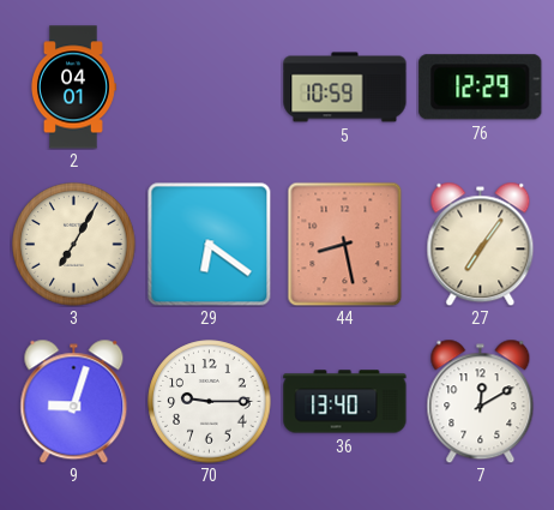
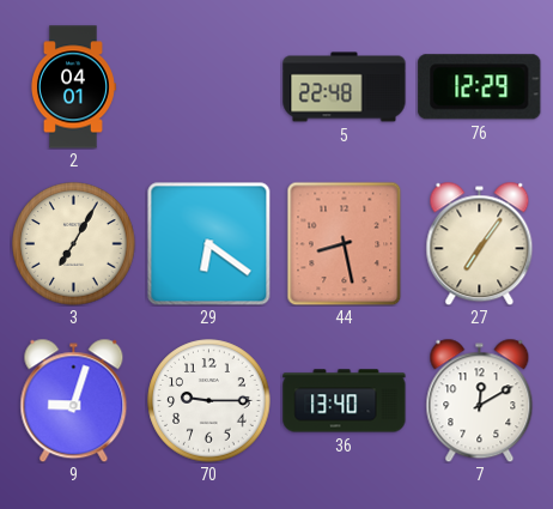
5: 10:59 -> 22:48
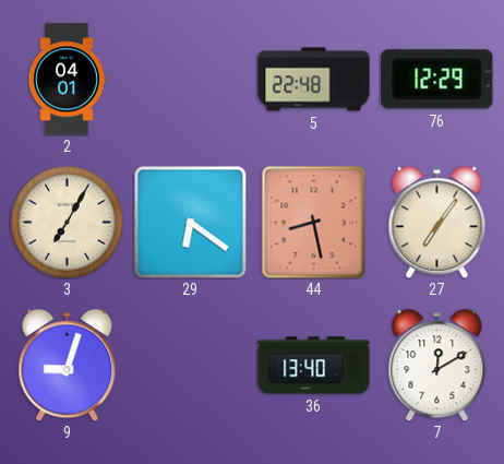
70: 9:15 -> none
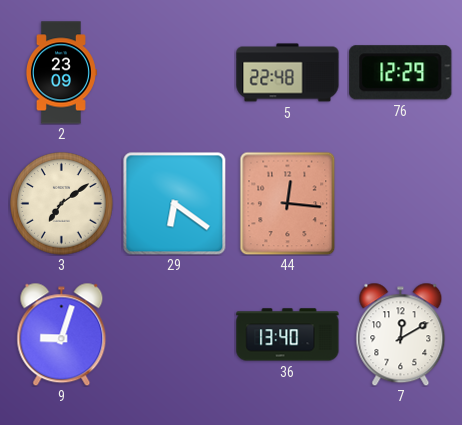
2: 04:01 -> 23:09
3: 7:05 -> 7:09
44: 8:28 -> 12:16
27: 7:06 -> none
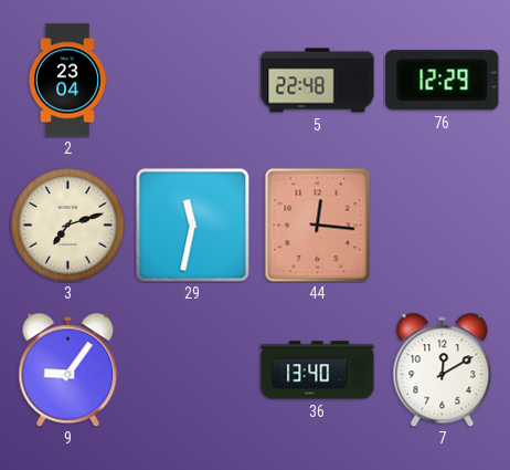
2: 23:09 -> 23:04
3: 7:09 -> 7:12
29: 6:21 -> 11:32
9: 9:03 -> 9:06
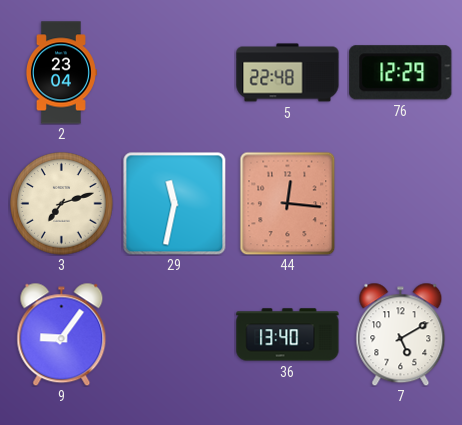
7: 12:10 -> 5:10
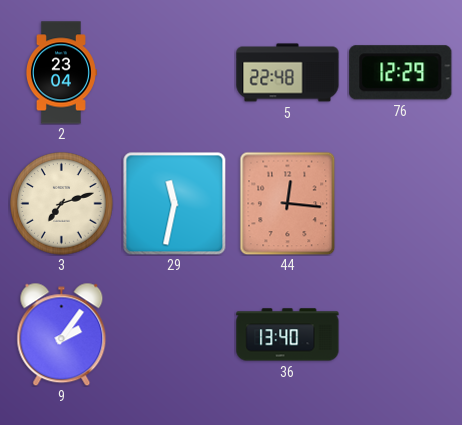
9: 9:06 -> 2:06
7: 5:10 -> none
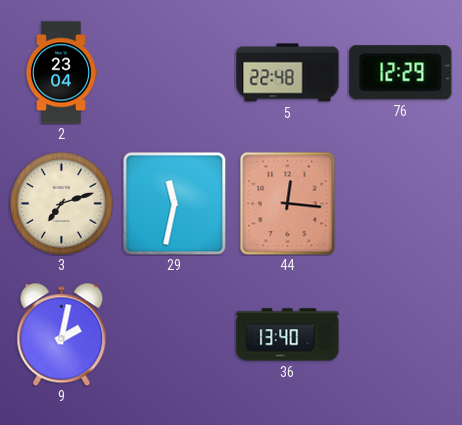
9: 2:06 -> 2:02
